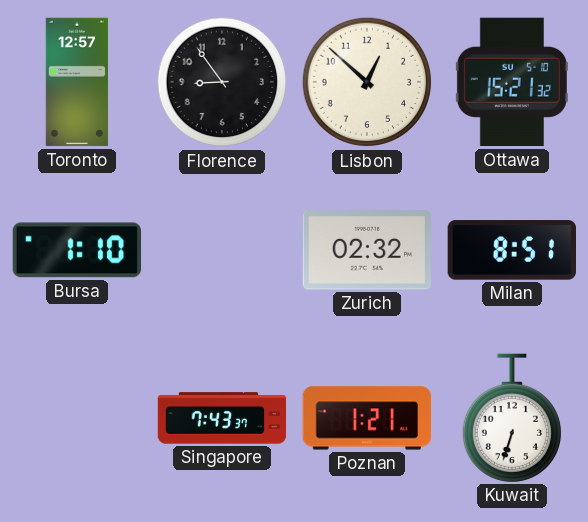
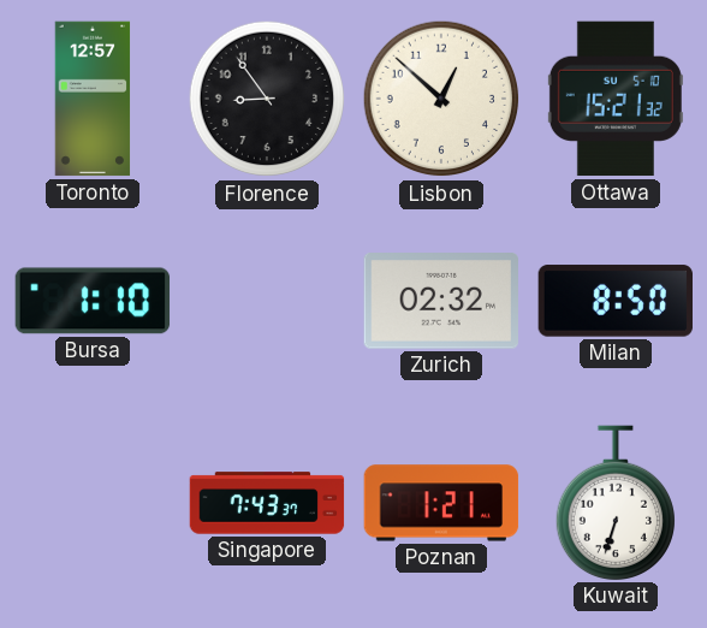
Milan: 8:51 -> 8:50
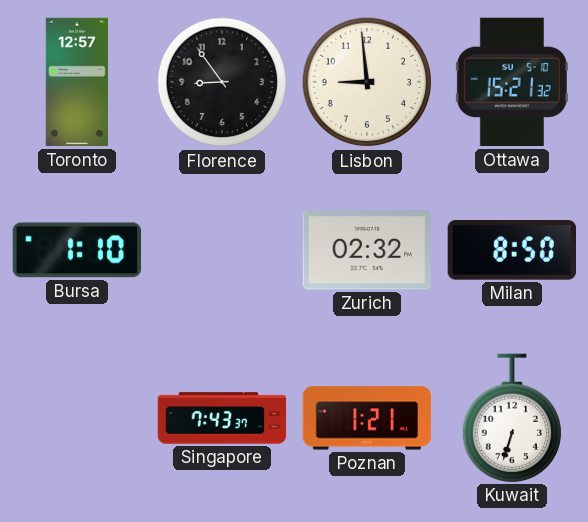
Lisbon: 12:52 -> 8:59
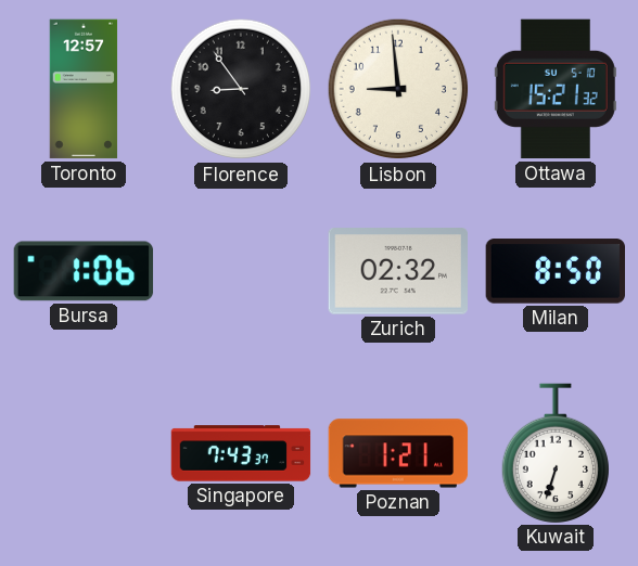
Bursa: 1:10 -> 1:06
